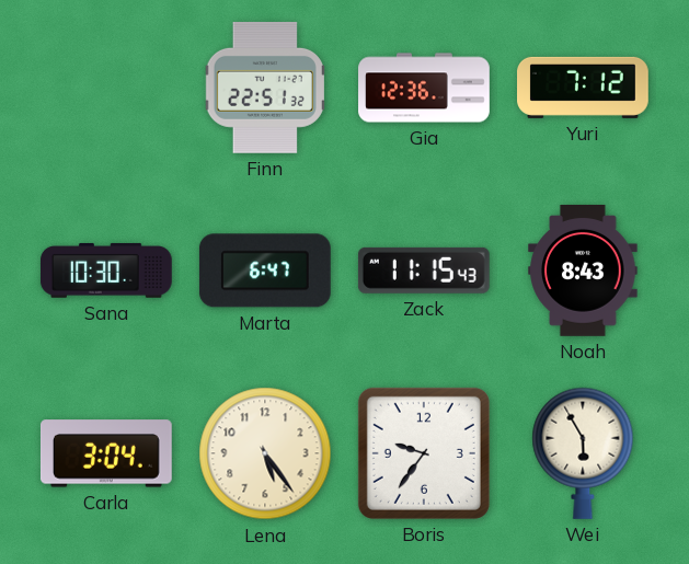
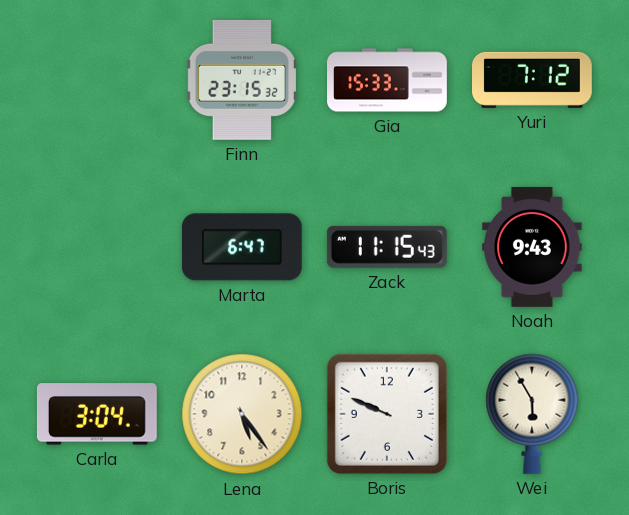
Finn: 22:51 -> 23:15
Gia: 12:36 -> 15:33
Sana: 10:30 -> none
Noah: 8:43 -> 9:43
Boris: 9:36 -> 9:49
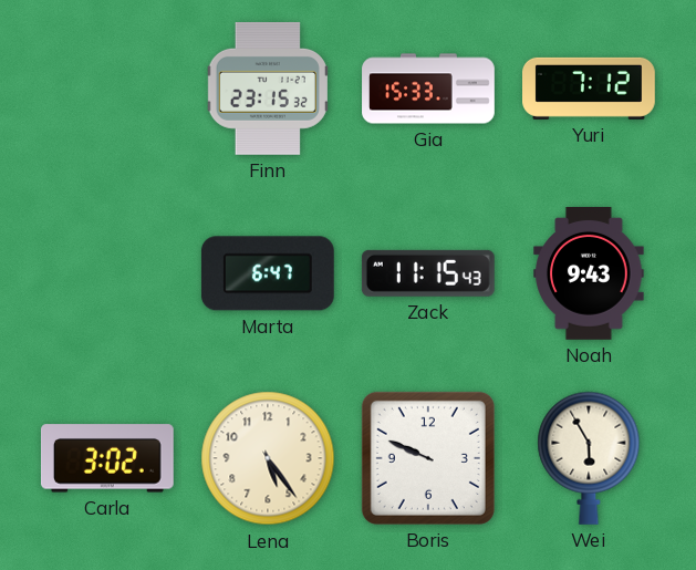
Carla: 3:04 -> 3:02
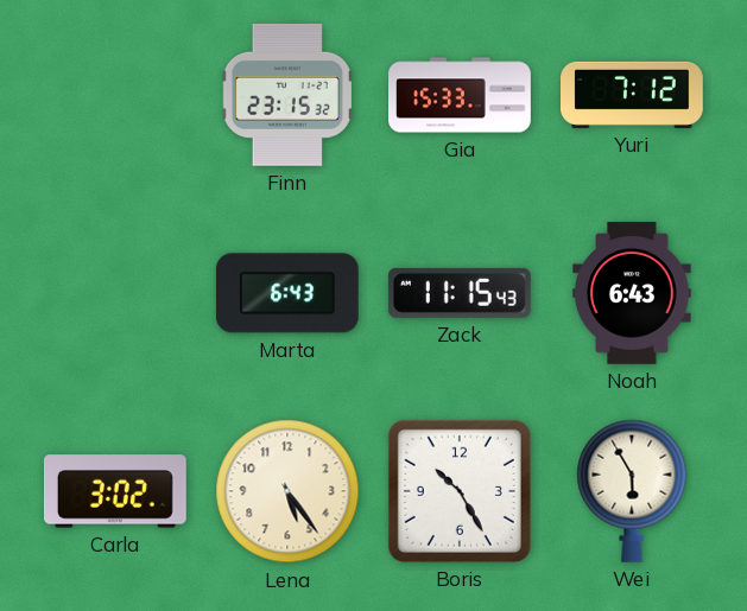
Marta: 6:47 -> 6:43
Noah: 9:43 -> 6:43
Boris: 9:49 -> 10:25
